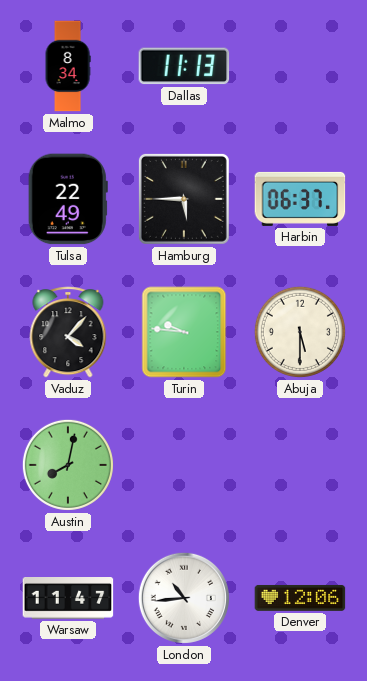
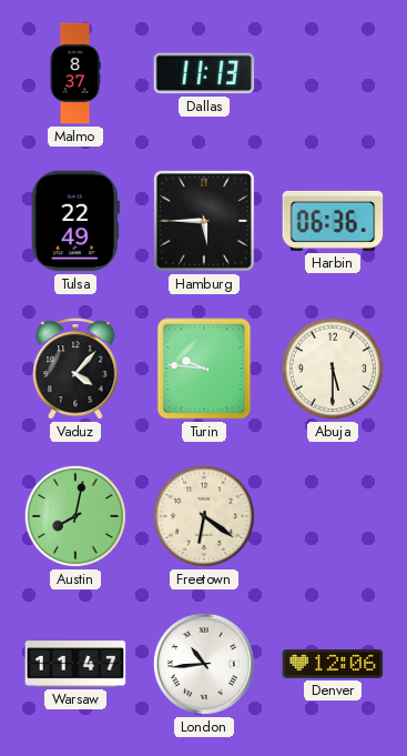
Malmo: 8:34 -> 8:37
Harbin: 06:37 -> 06:36
Freetown: none -> 6:21
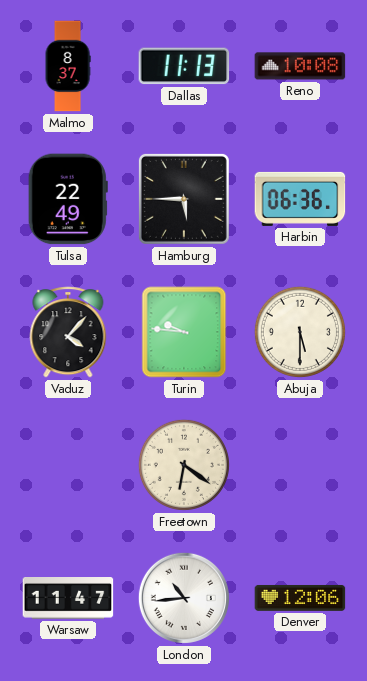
Reno: none -> 10:08
Austin: 8:02 -> none
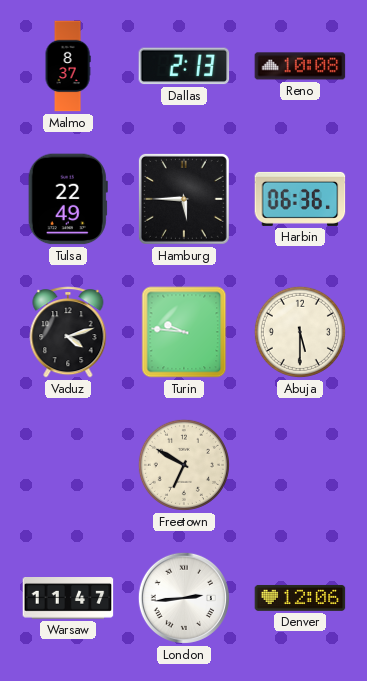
Dallas: 11:13 -> 2:13
Vaduz: 4:07 -> 4:12
Freetown: 6:21 -> 6:50
London: 10:44 -> 2:44
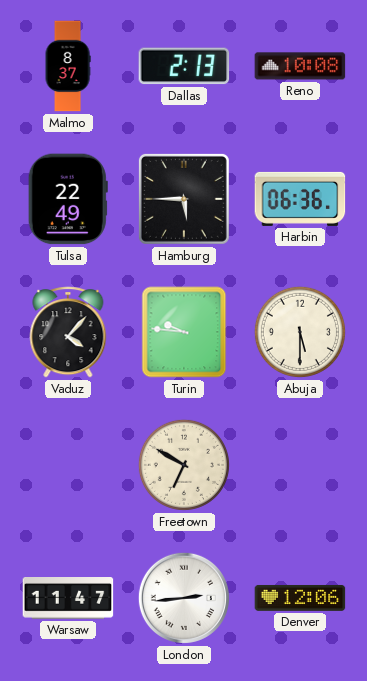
Vaduz: 4:12 -> 4:07
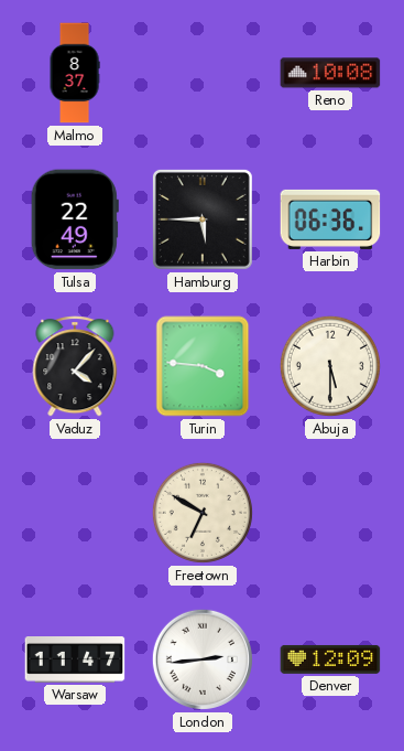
Dallas: 2:13 -> none
Turin: 9:46 -> 3:46
Denver: 12:06 -> 12:09
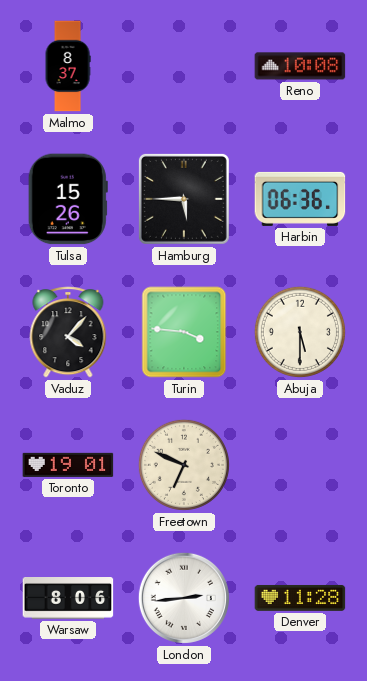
Tulsa: 22:49 -> 15:26
Toronto: none -> 19:01
Freetown: 6:50 -> 6:49
Warsaw: 11:47 -> 8:06
Denver: 12:09 -> 11:28
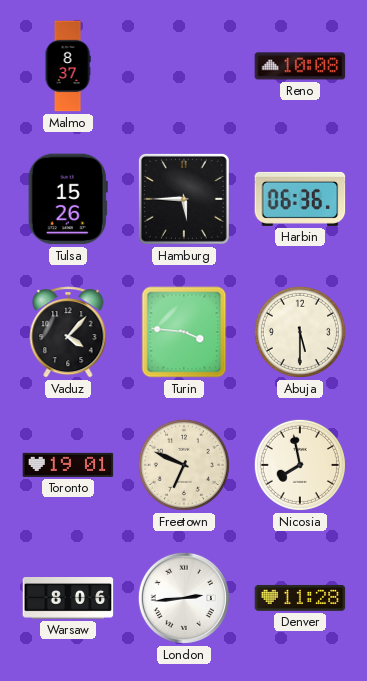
Nicosia: none -> 7:58
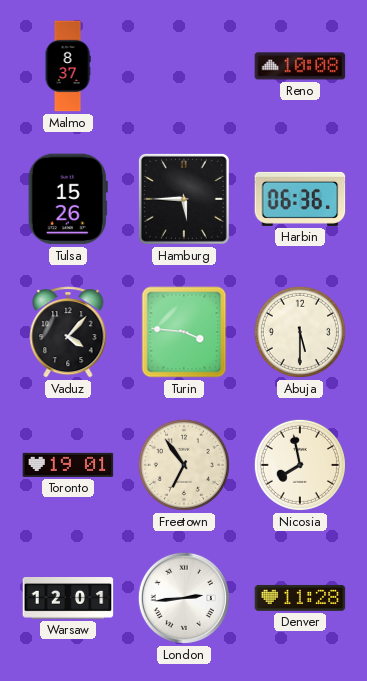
Freetown: 6:49 -> 6:54
Warsaw: 8:06 -> 12:01
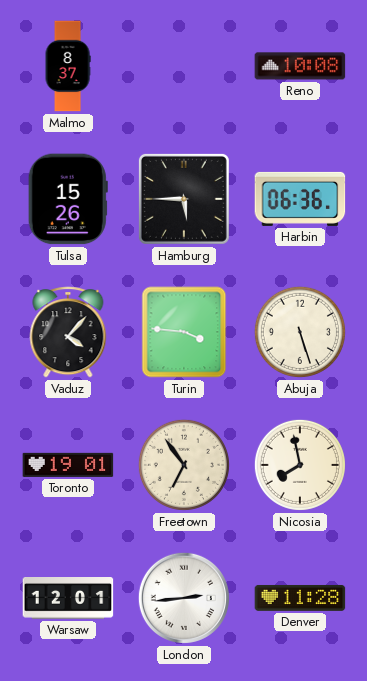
Abuja: 5:30 -> 5:27
